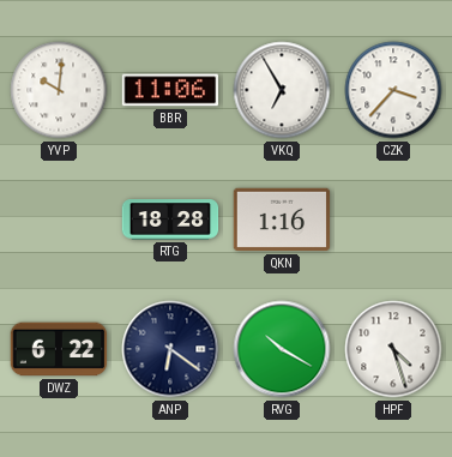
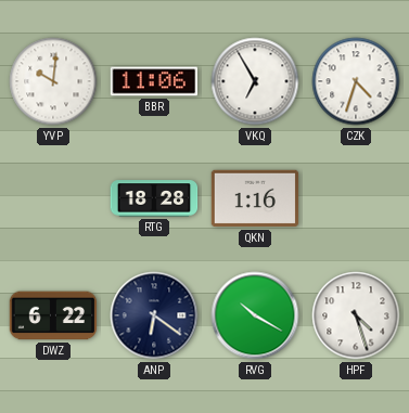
CZK: 3:37 -> 4:33
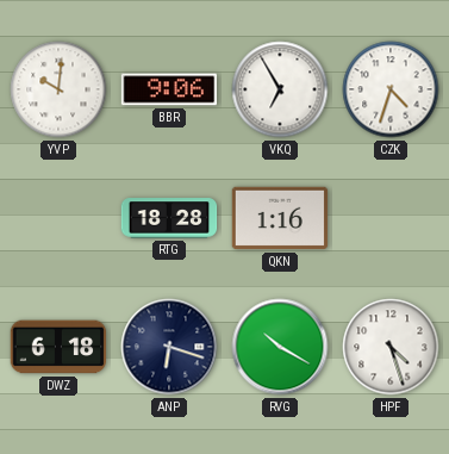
BBR: 11:06 -> 9:06
DWZ: 6:22 -> 6:18
ANP: 6:21 -> 6:18
